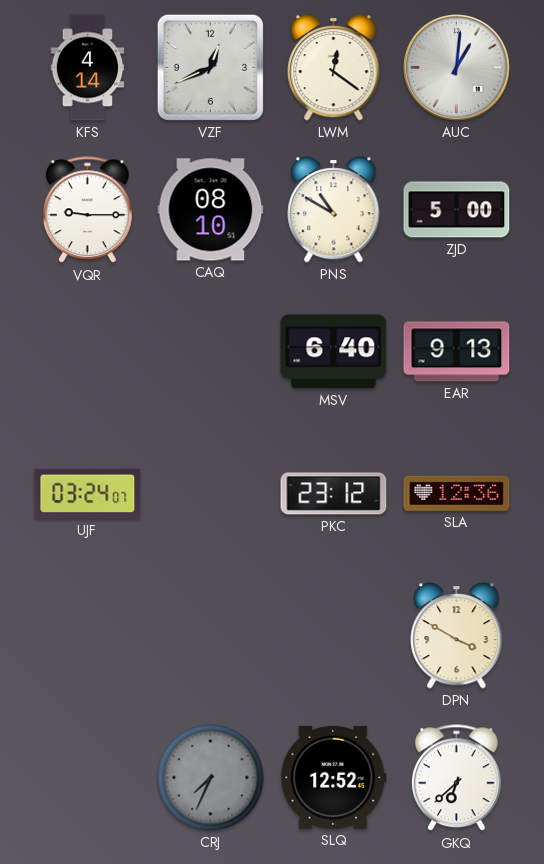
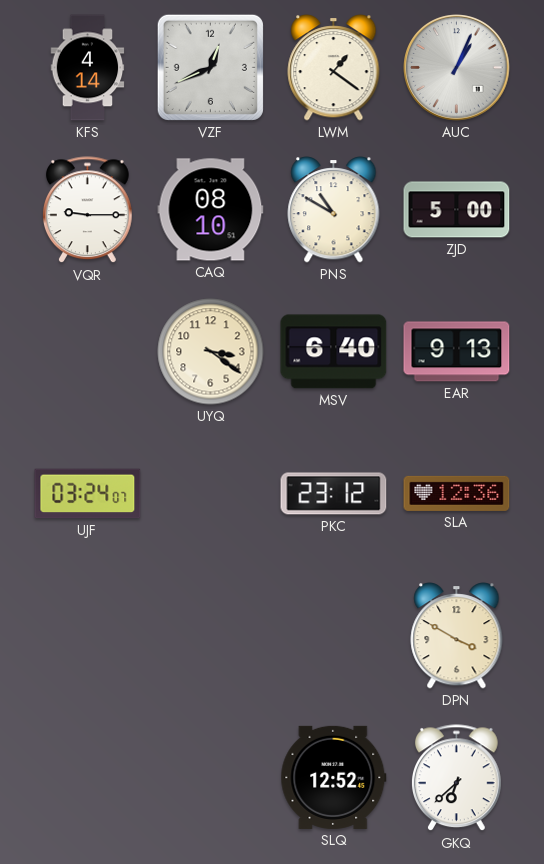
LWM: 12:21 -> 1:21
AUC: 1:01 -> 1:04
UYQ: none -> 3:21
CRJ: 7:34 -> none
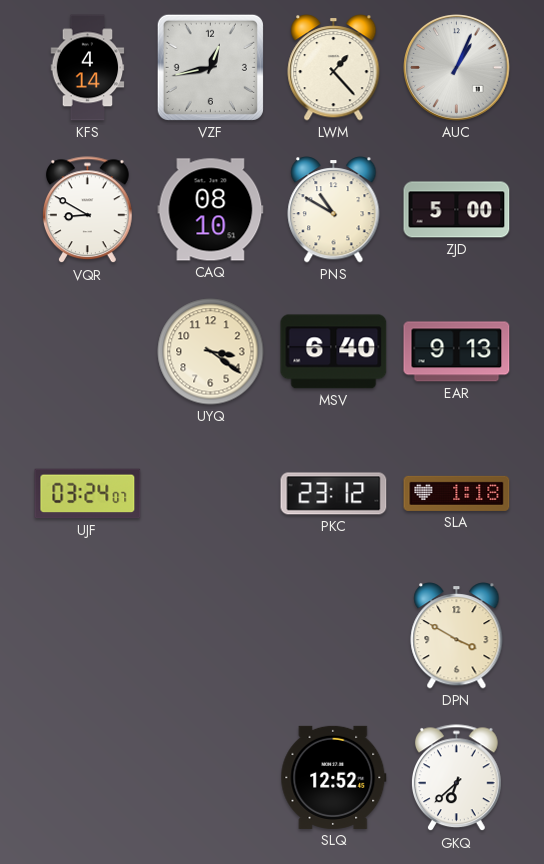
VZF: 12:41 -> 12:43
LWM: 1:21 -> 1:23
VQR: 9:15 -> 8:50
SLA: 12:36 -> 1:18
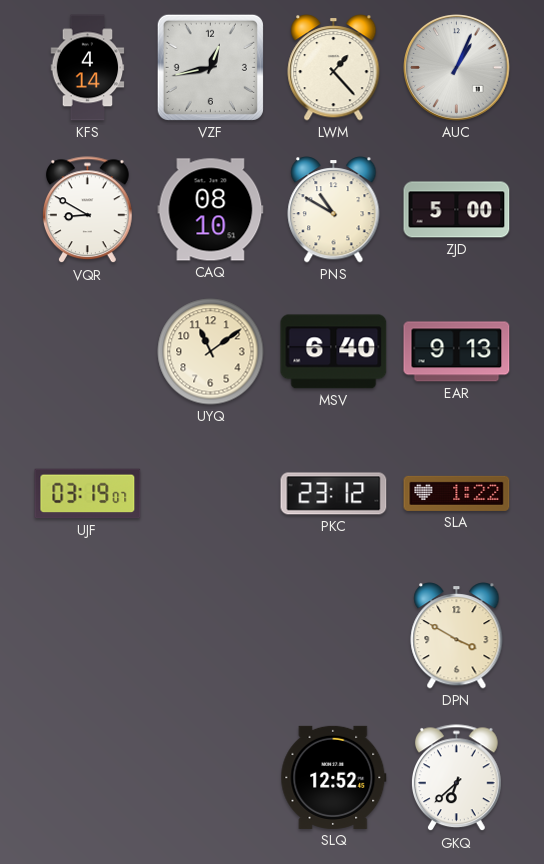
UYQ: 3:21 -> 11:09
UJF: 03:24 -> 03:19
SLA: 1:18 -> 1:22
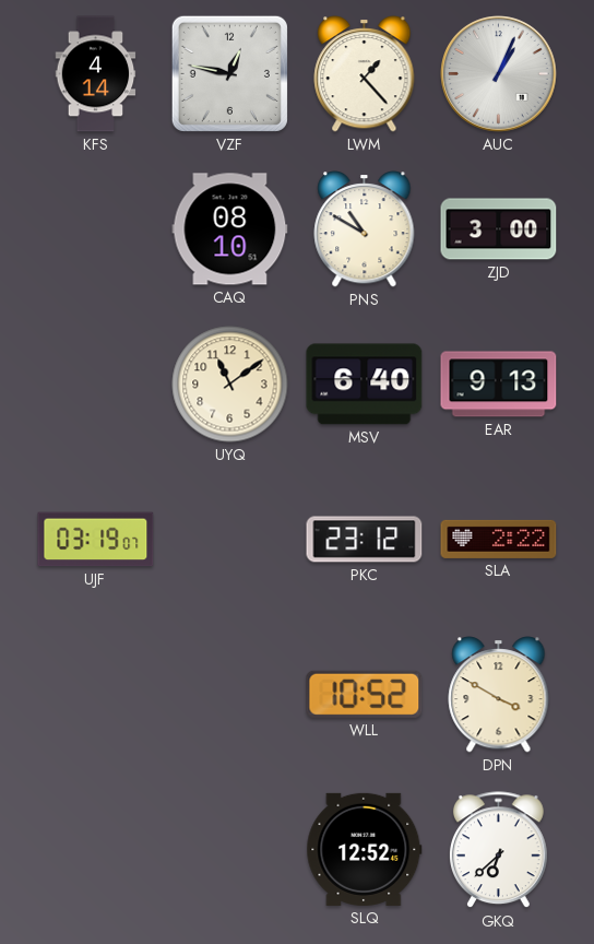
VZF: 12:43 -> 12:47
VQR: 8:50 -> none
ZJD: 5:00 -> 3:00
SLA: 1:22 -> 2:22
WLL: none -> 10:52
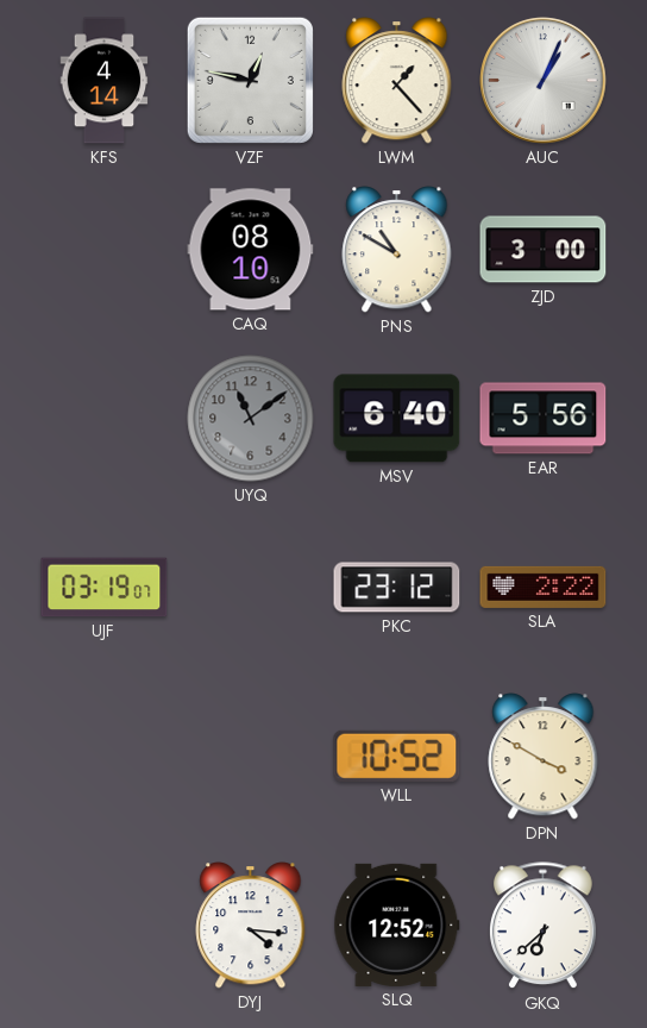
UYQ dial: cream -> grey
EAR: 9:13 -> 5:56
DYJ: none -> 4:16
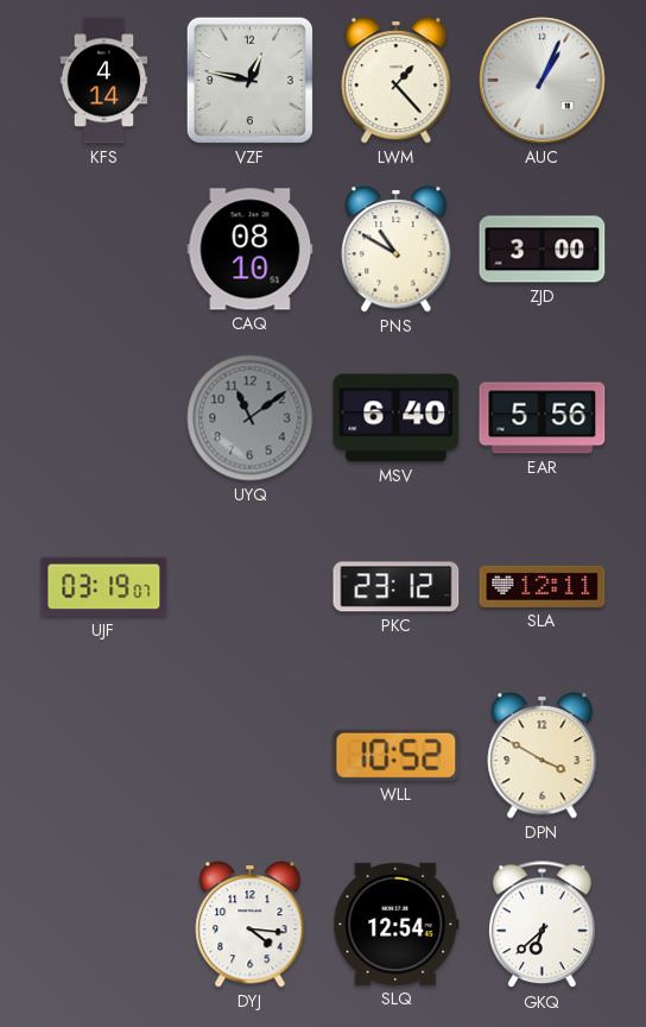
SLA: 2:22 -> 12:11
SLQ: 12:52 -> 12:54
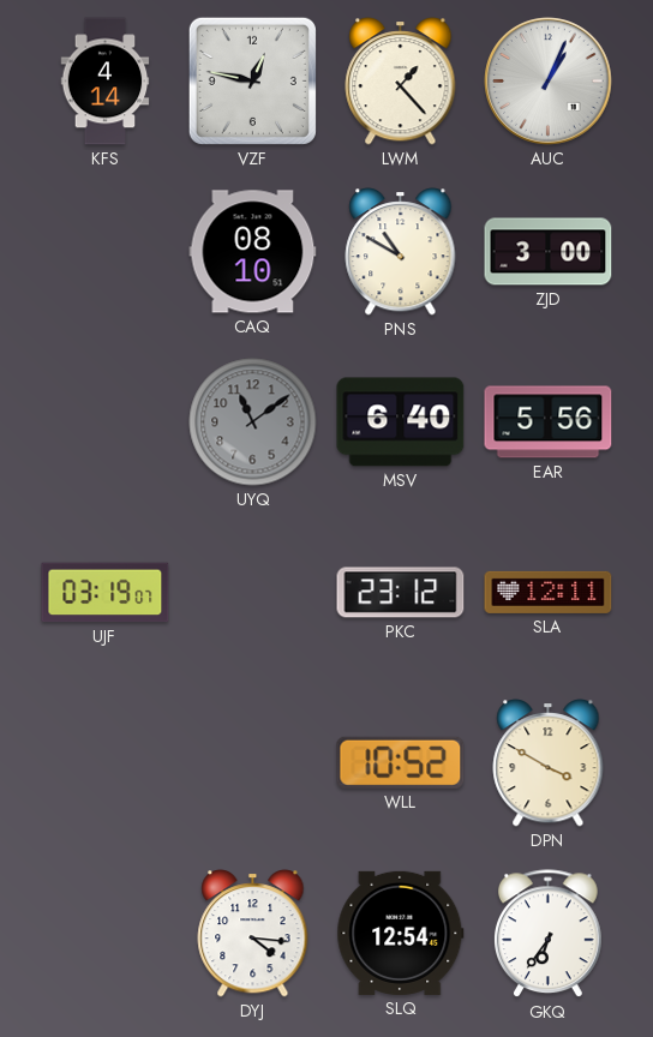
GKQ: 6:38 -> 6:36
